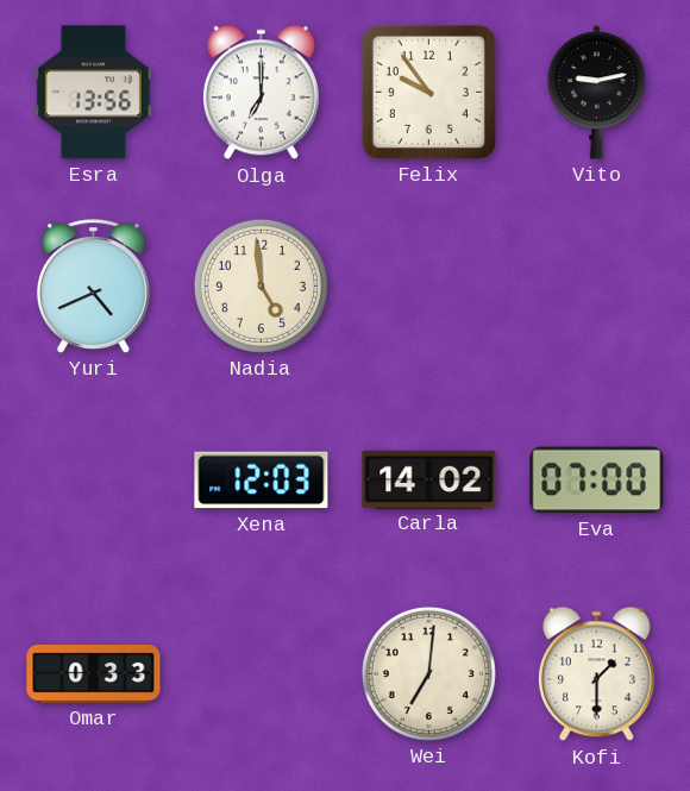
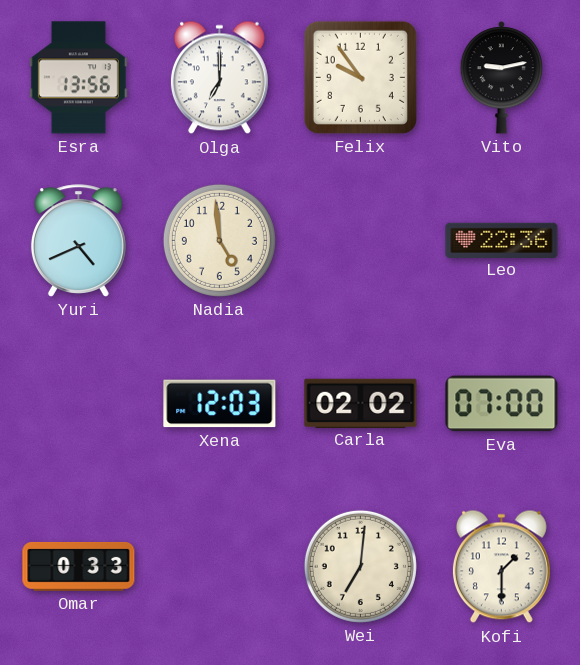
Leo: none -> 22:36
Carla: 14:02 -> 02:02
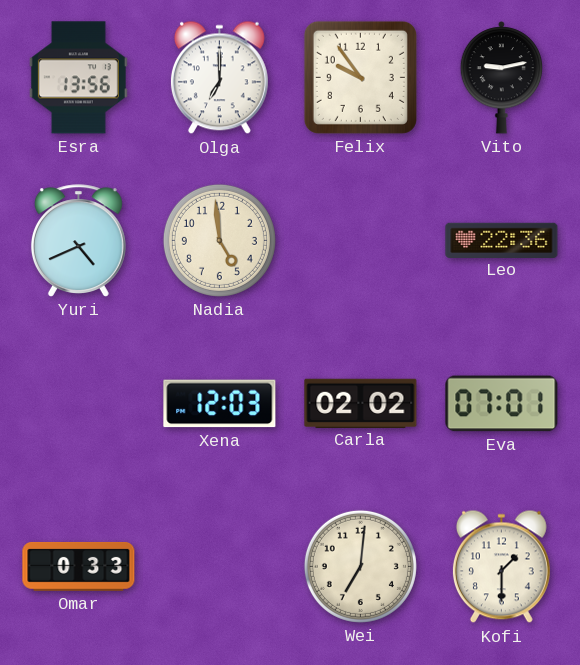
Eva: 07:00 -> 07:01
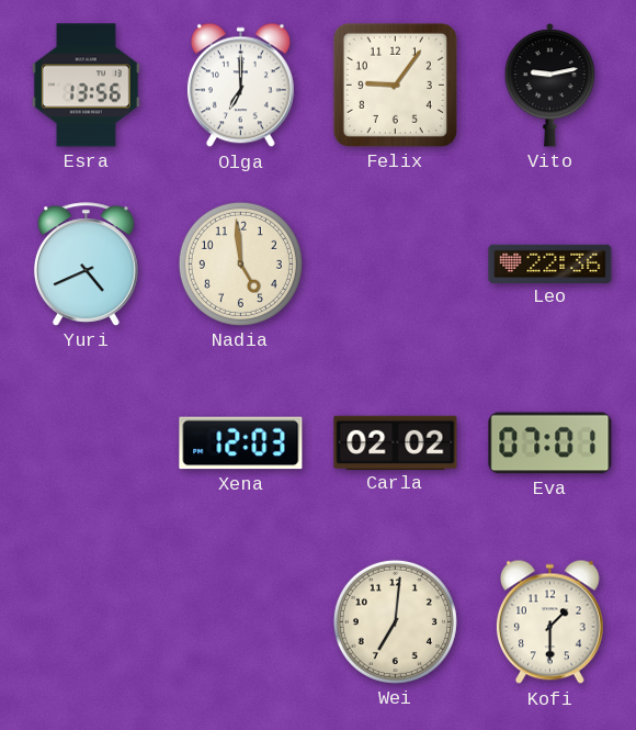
Felix: 9:54 -> 9:06
Omar: 0:33 -> none
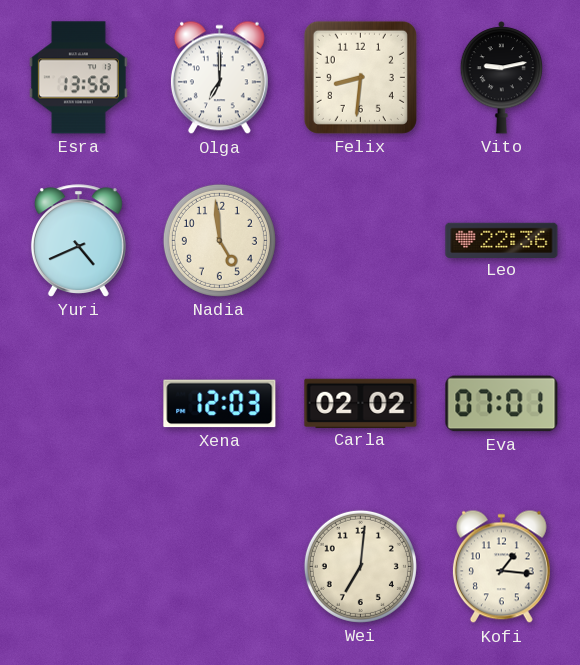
Felix: 9:06 -> 8:31
Kofi: 1:30 -> 1:16
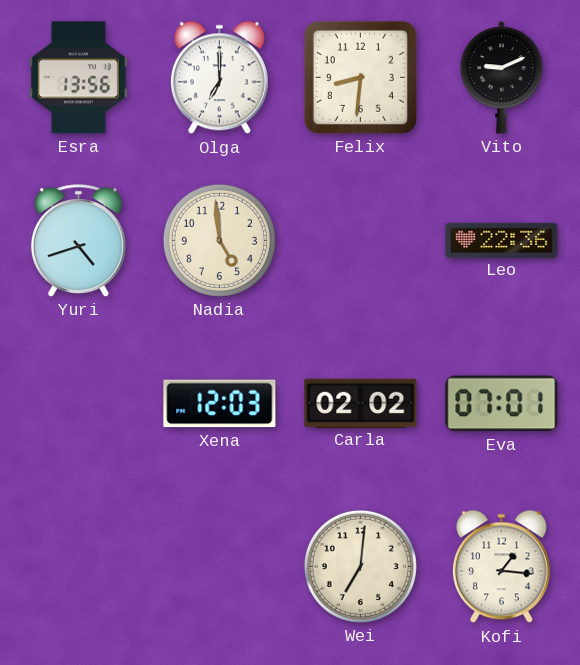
Vito: 9:13 -> 9:11
Yuri: 4:41 -> 4:42
